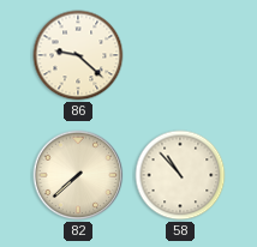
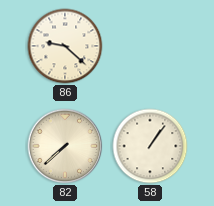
58: 10:53 -> 1:06
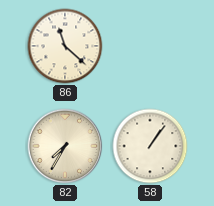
86: 9:22 -> 11:22
82: 7:38 -> 7:35
